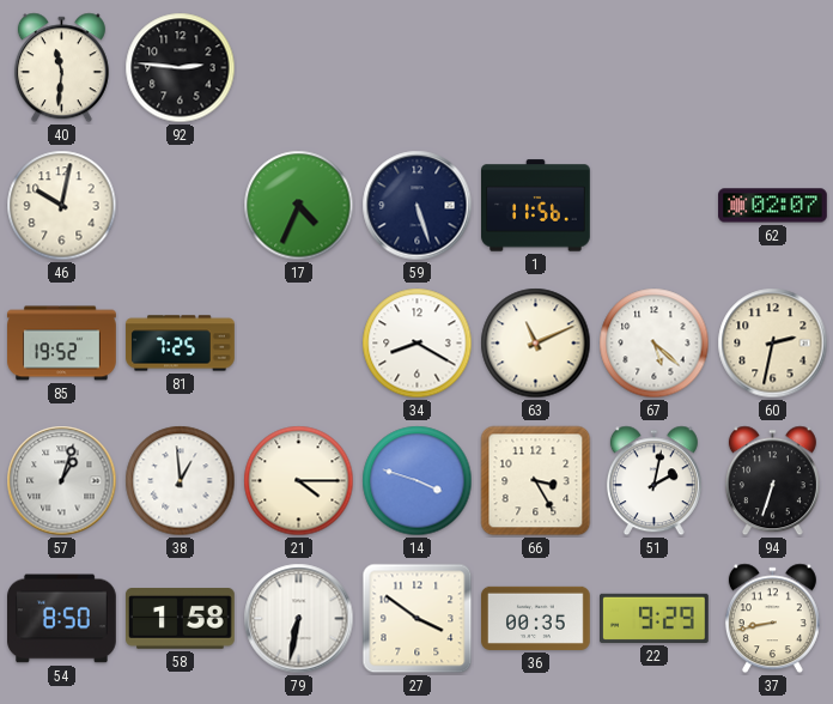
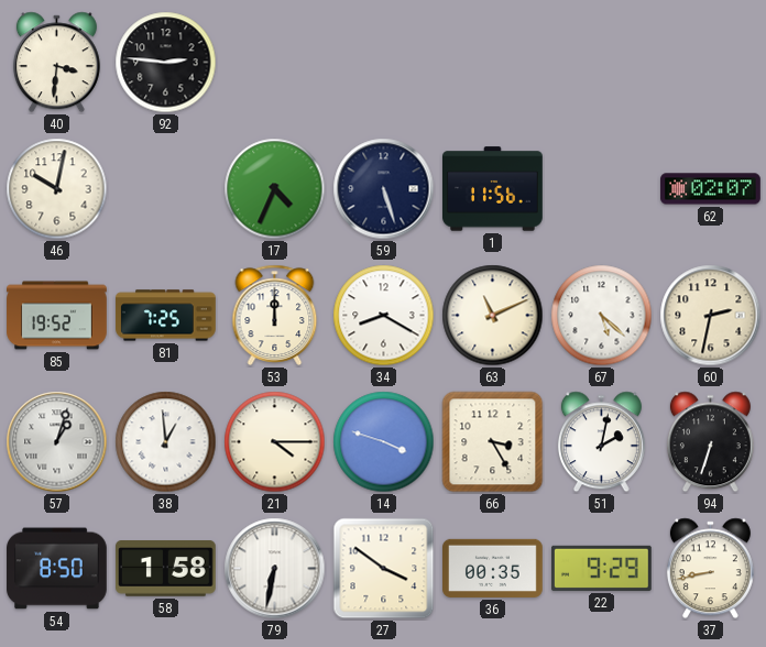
40: 11:31 -> 3:31
53: none -> 12:00
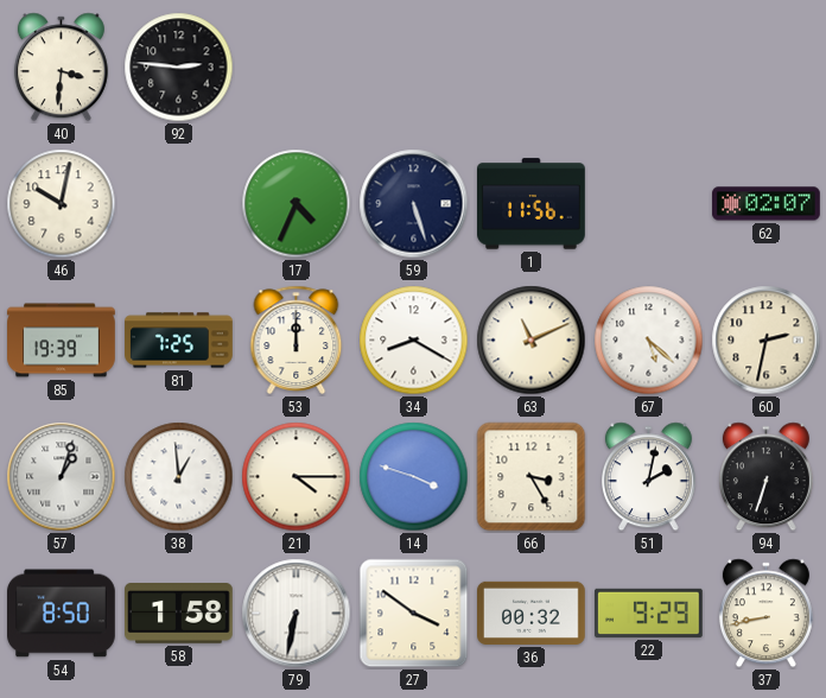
85: 19:52 -> 19:39
36: 00:35 -> 00:32
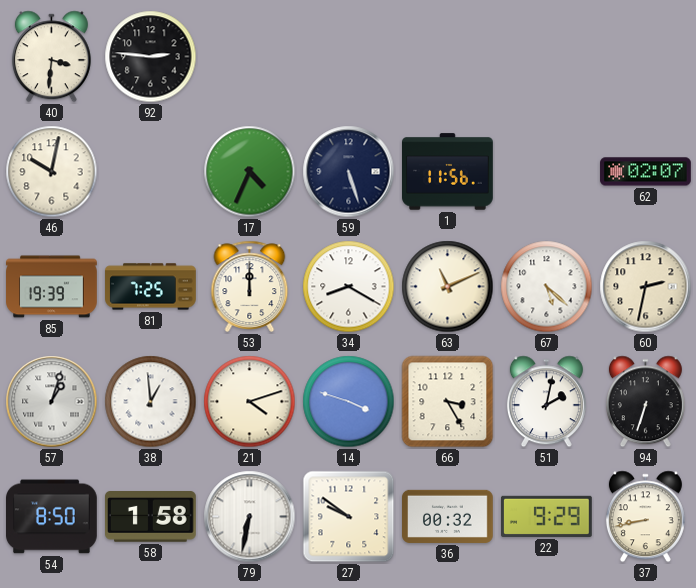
21: 4:15 -> 4:12
27: 3:51 -> 9:51
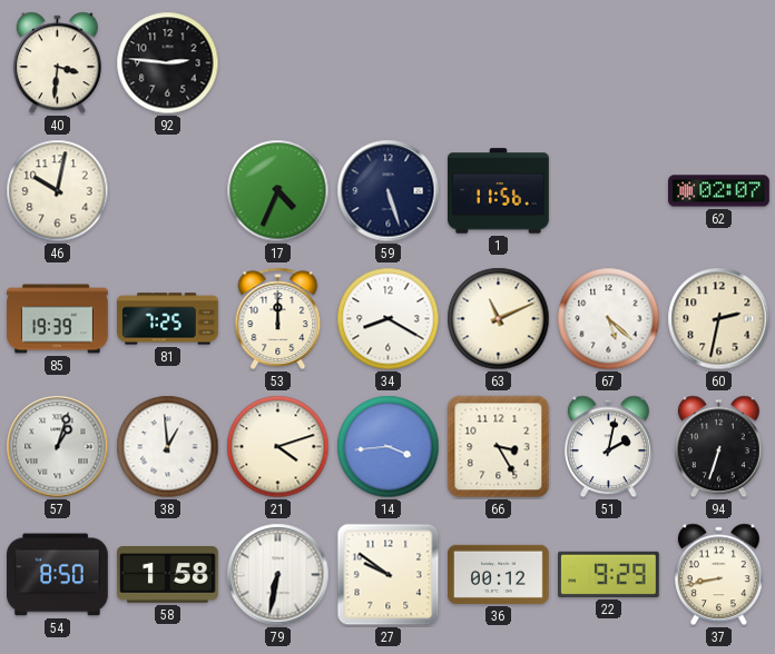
14: 3:48 -> 3:44
36: 00:32 -> 00:12
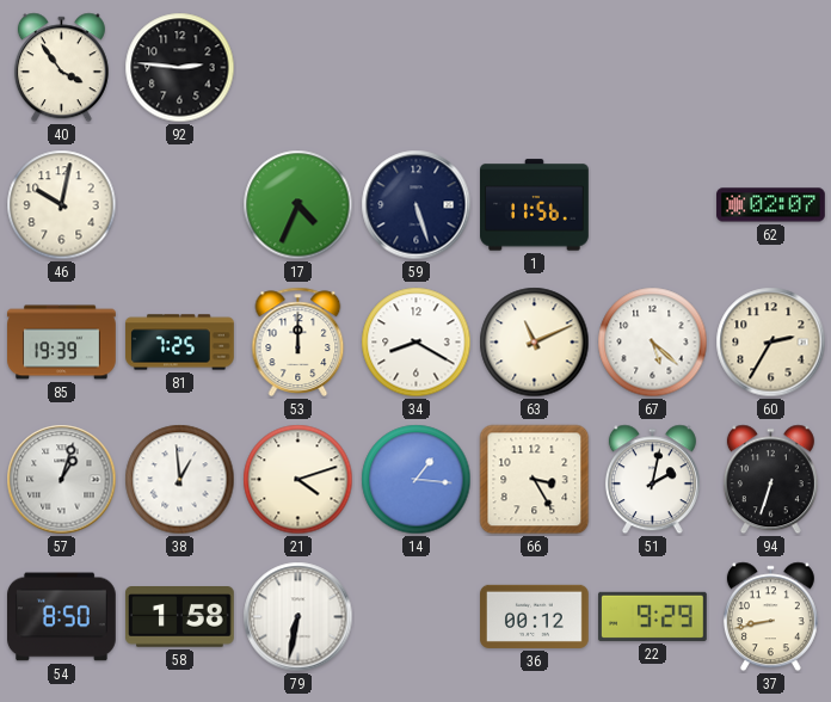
40: 3:31 -> 3:54
60: 2:32 -> 2:35
14: 3:44 -> 1:16
27: 9:51 -> none
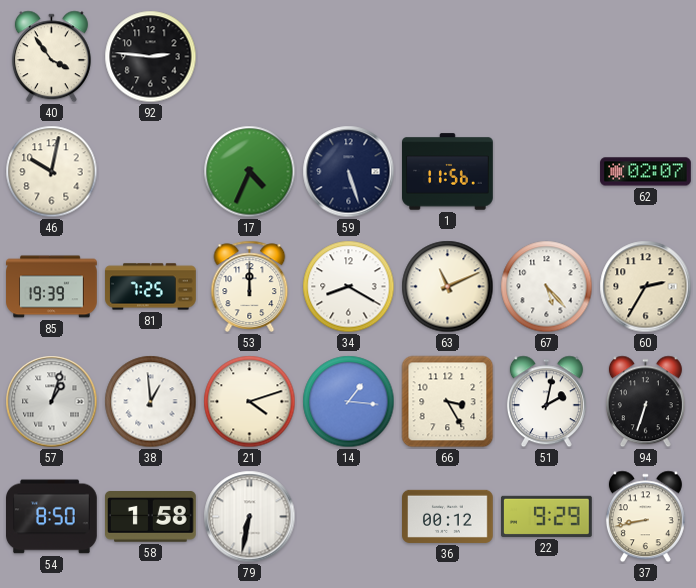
67: 5:22 -> 5:23
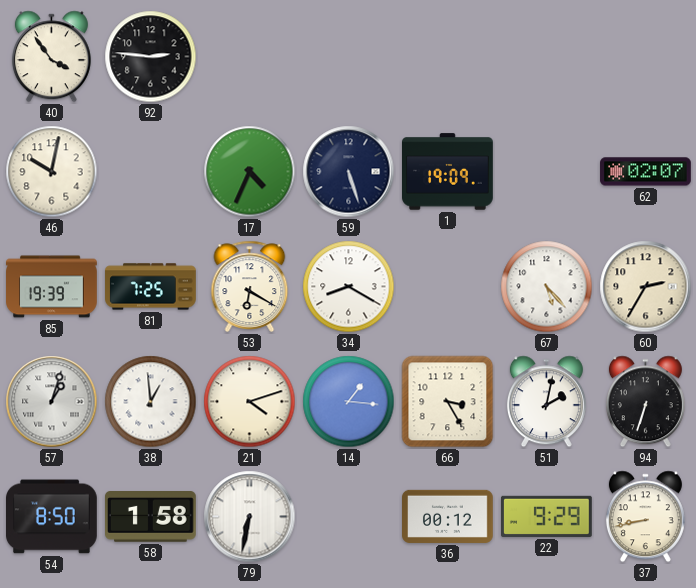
1: 11:56 -> 19:09
53: 12:00 -> 6:20
63: 11:11 -> none
